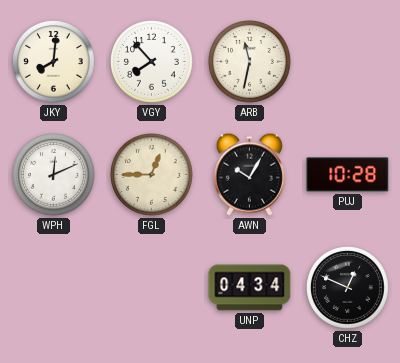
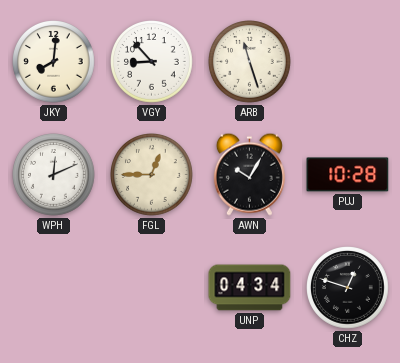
VGY: 7:53 -> 8:53
ARB: 11:32 -> 11:27
CHZ: 12:49 -> 12:48
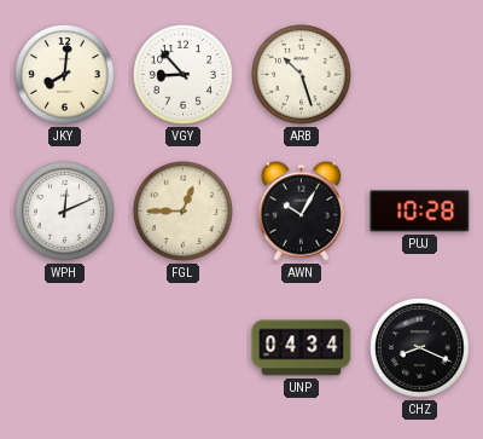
ARB: 11:27 -> 10:27
CHZ: 12:48 -> 8:19
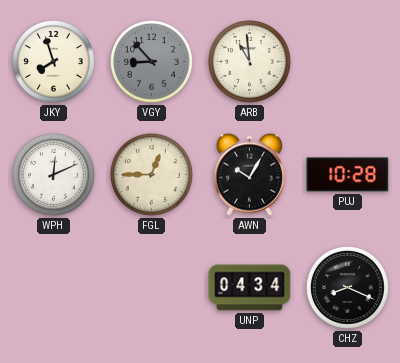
JKY: 8:01 -> 7:57
VGY dial: white -> grey
ARB: 10:27 -> 10:59
